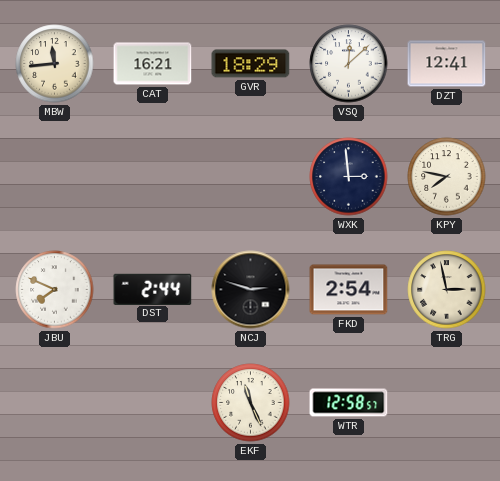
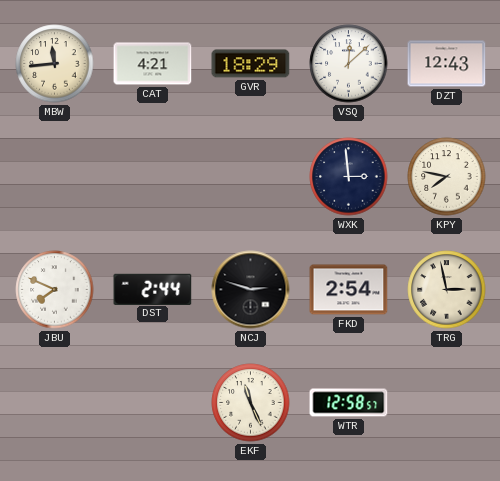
CAT: 16:21 -> 4:21
DZT: 12:41 -> 12:43
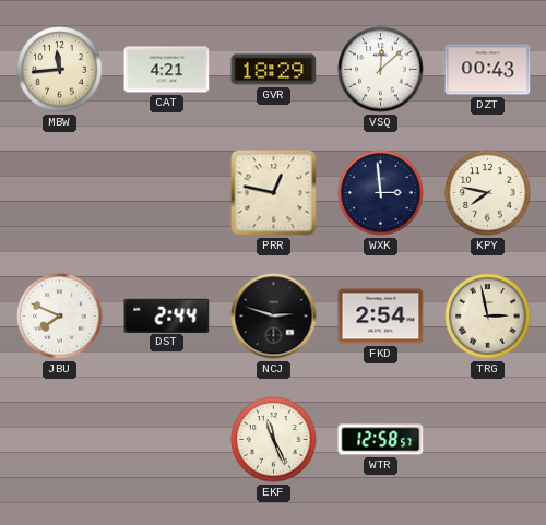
DZT: 12:43 -> 00:43
PRR: none -> 12:47
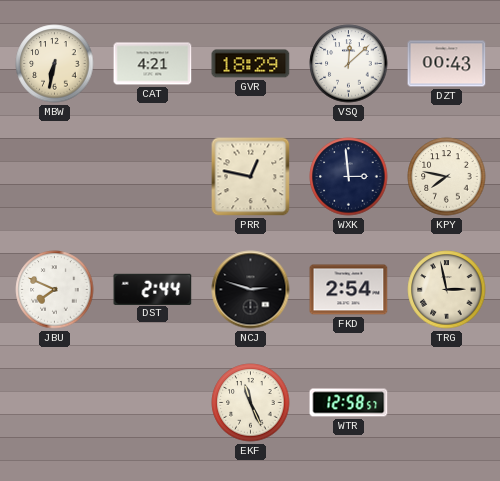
MBW: 11:44 -> 6:32
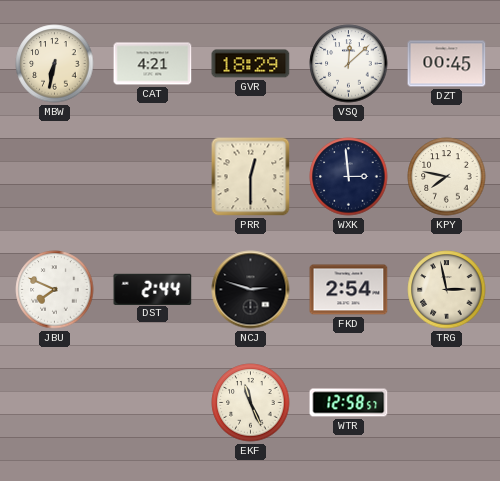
DZT: 00:43 -> 00:45
PRR: 12:47 -> 12:30
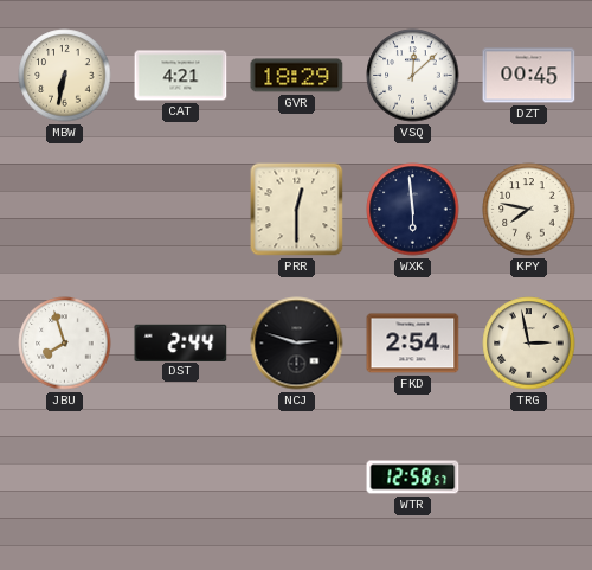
WXK: 2:59 -> 5:59
JBU: 7:49 -> 7:57
EKF: 11:26 -> none
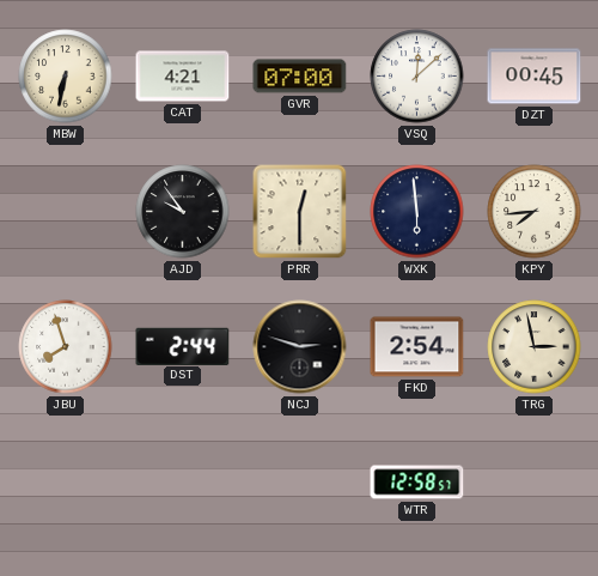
GVR: 18:29 -> 07:00
AJD: none -> 9:54
KPY: 7:47 -> 7:44
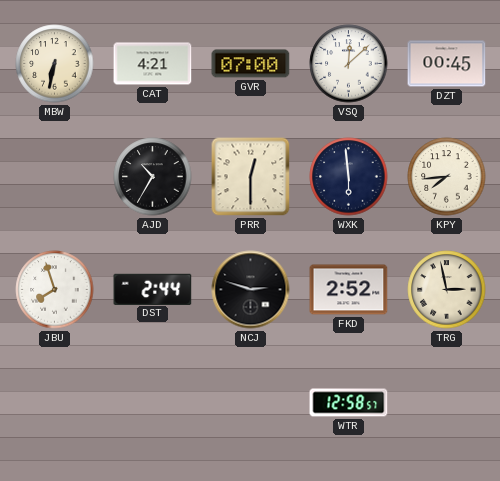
AJD: 9:54 -> 10:35
FKD: 2:54 -> 2:52
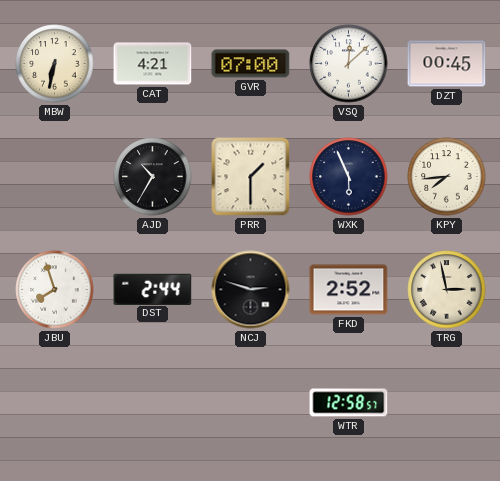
PRR: 12:30 -> 1:30
WXK: 5:59 -> 5:56
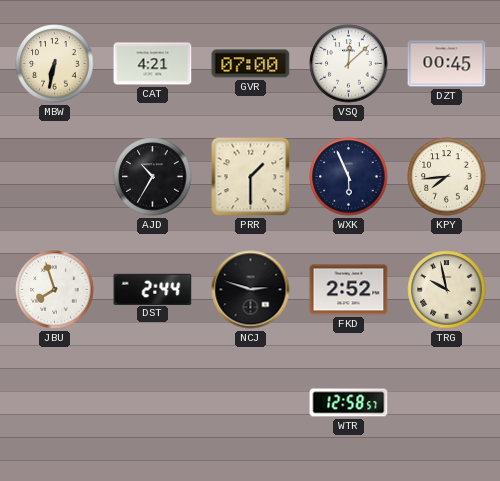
TRG: 2:58 -> 9:58
